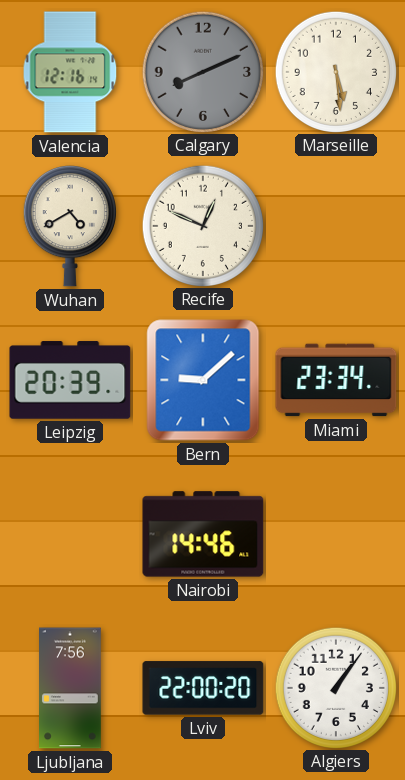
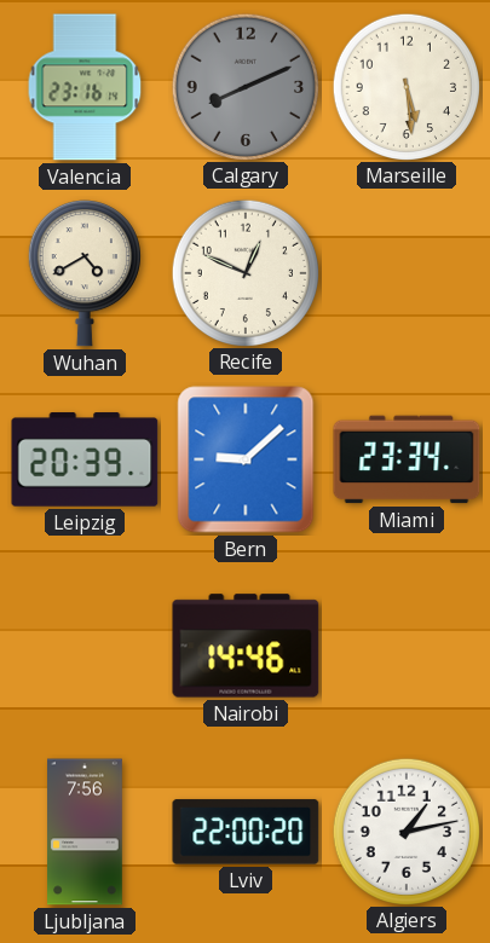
Valencia: 12:16 -> 23:16
Algiers: 1:06 -> 1:13
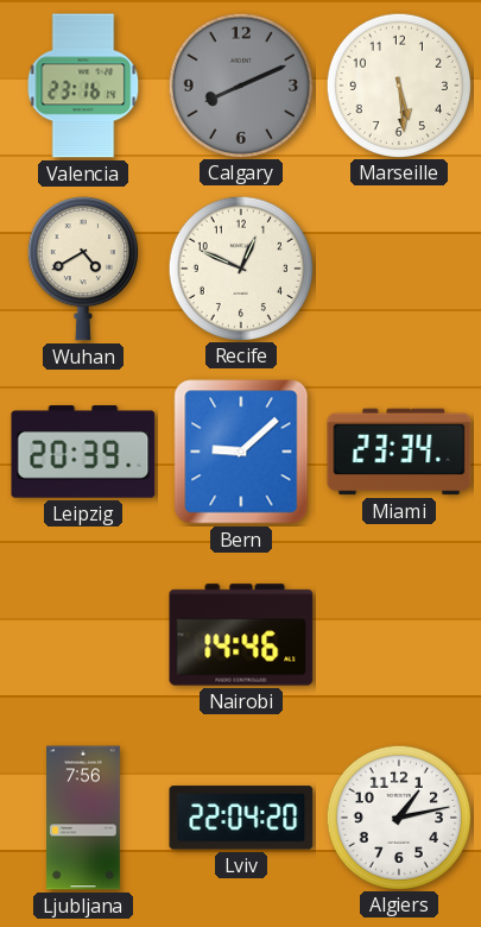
Lviv: 22:00 -> 22:04
